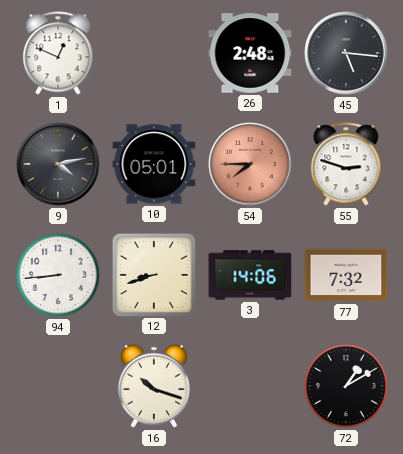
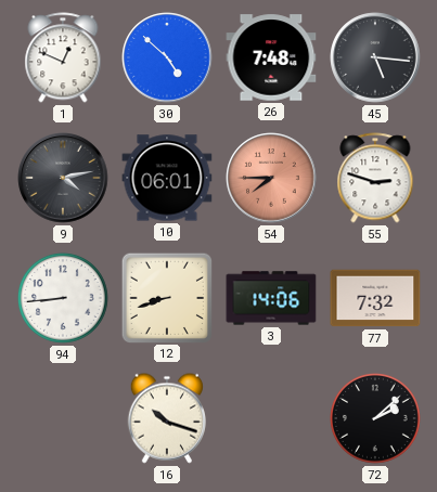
30: none -> 4:52
26: 2:48 -> 7:48
10: 05:01 -> 06:01
72: 1:10 -> 2:08
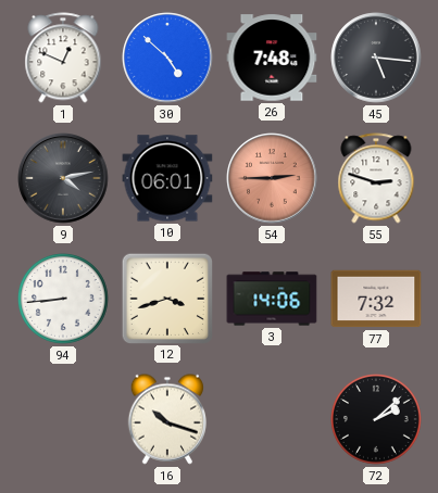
54: 7:45 -> 2:45
12: 8:42 -> 3:42
